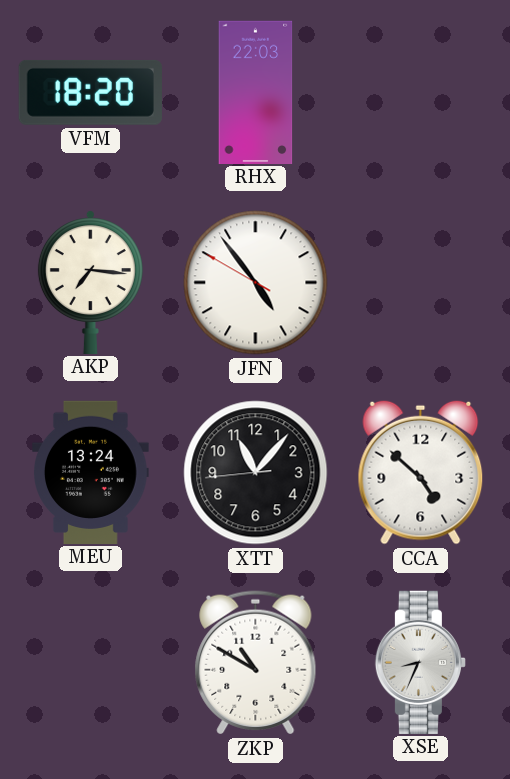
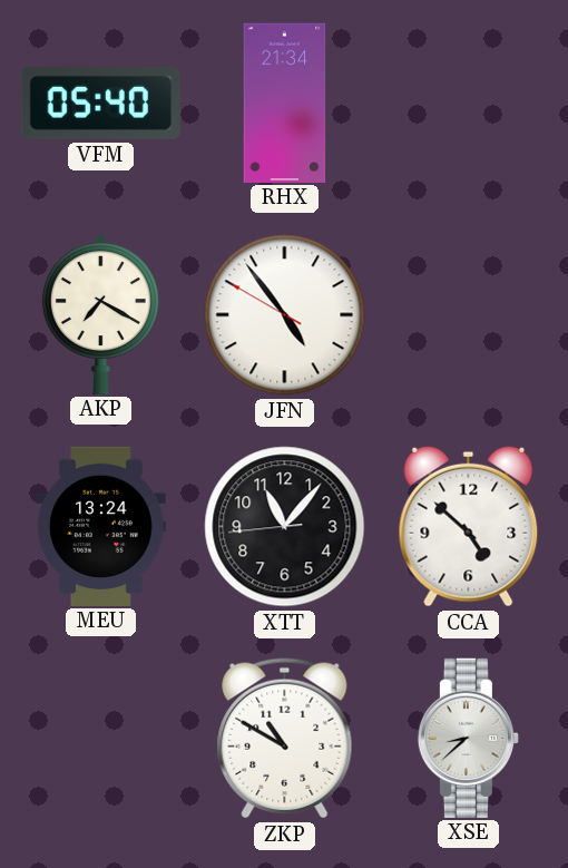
VFM: 18:20 -> 05:40
RHX: 22:03 -> 21:34
AKP: 7:16 -> 7:20
XSE: 8:34 -> 8:38
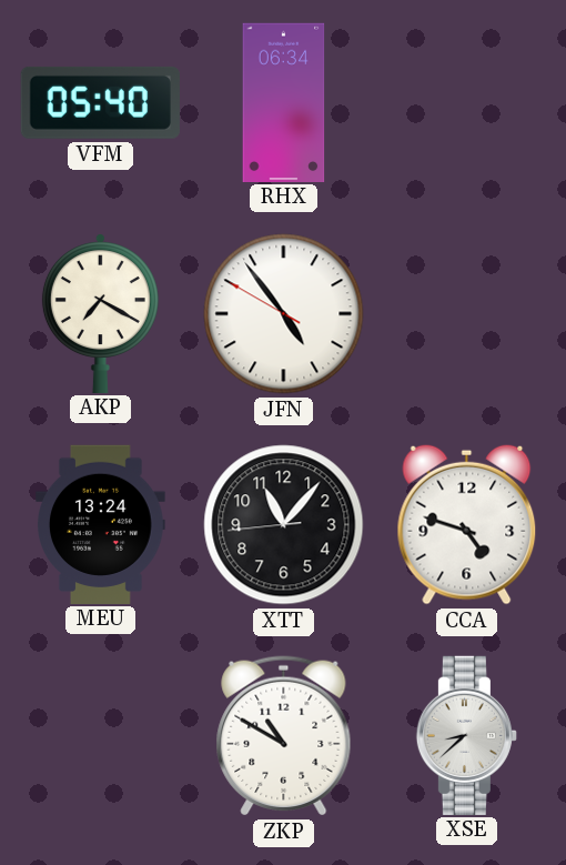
RHX: 21:34 -> 06:34
CCA: 4:52 -> 4:48
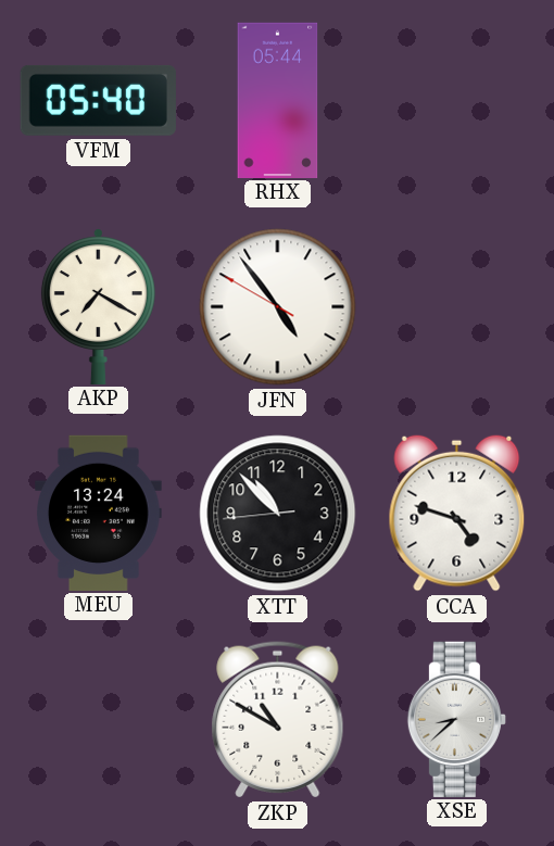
RHX: 06:34 -> 05:44
XTT: 11:06 -> 10:52
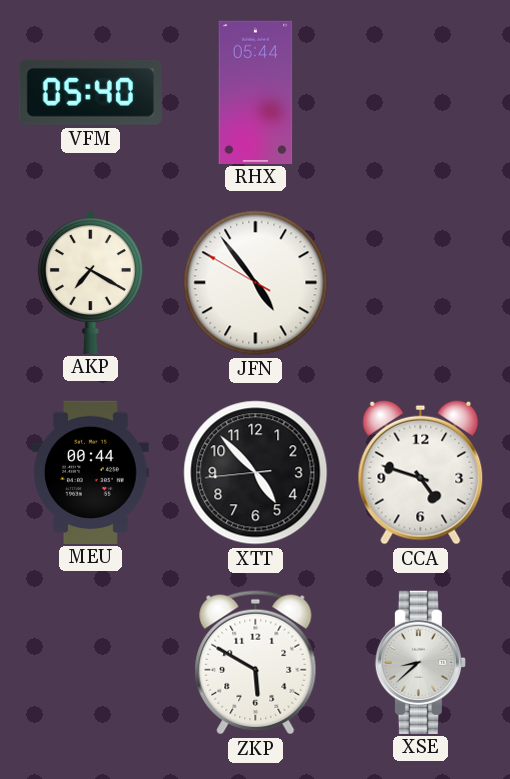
MEU: 13:24 -> 00:44
XTT: 10:52 -> 4:52
ZKP: 10:50 -> 5:50
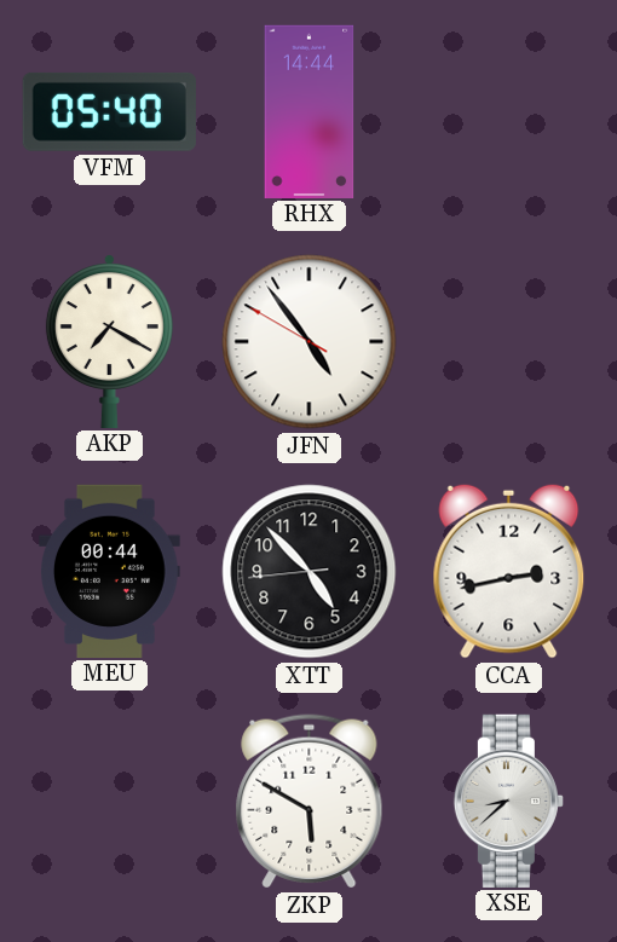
RHX: 05:44 -> 14:44
CCA: 4:48 -> 2:43
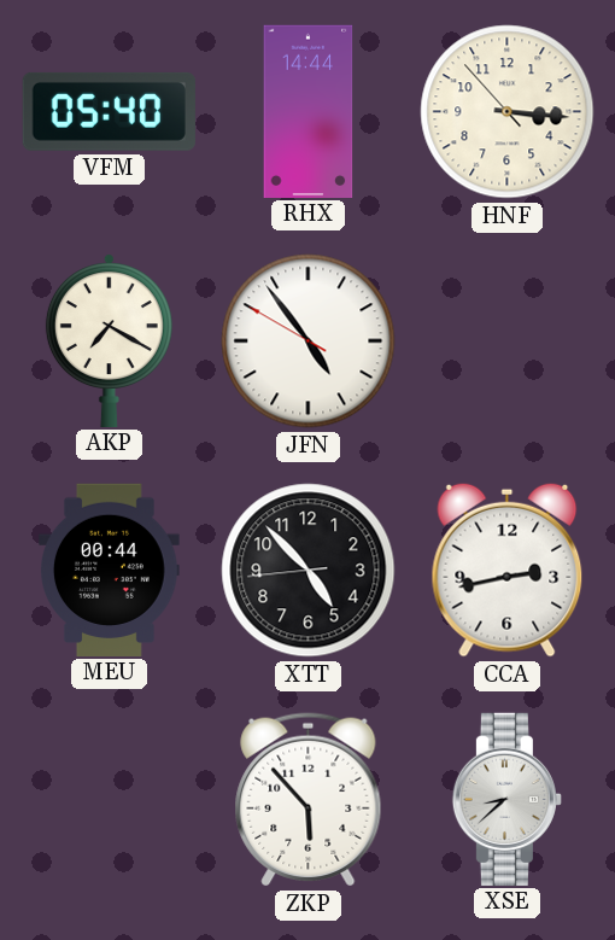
HNF: none -> 3:15
ZKP: 5:50 -> 5:53
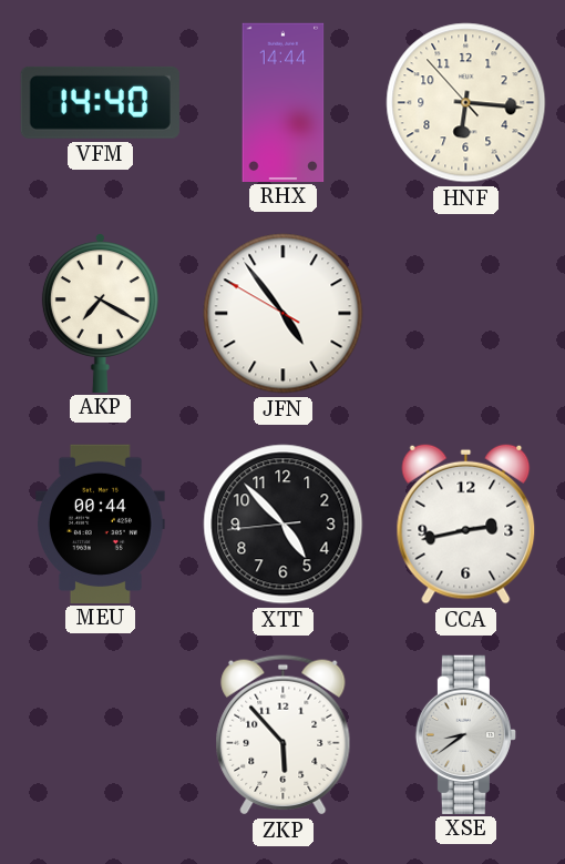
VFM: 05:40 -> 14:40
HNF: 3:15 -> 6:15
XSE: 8:38 -> 8:39
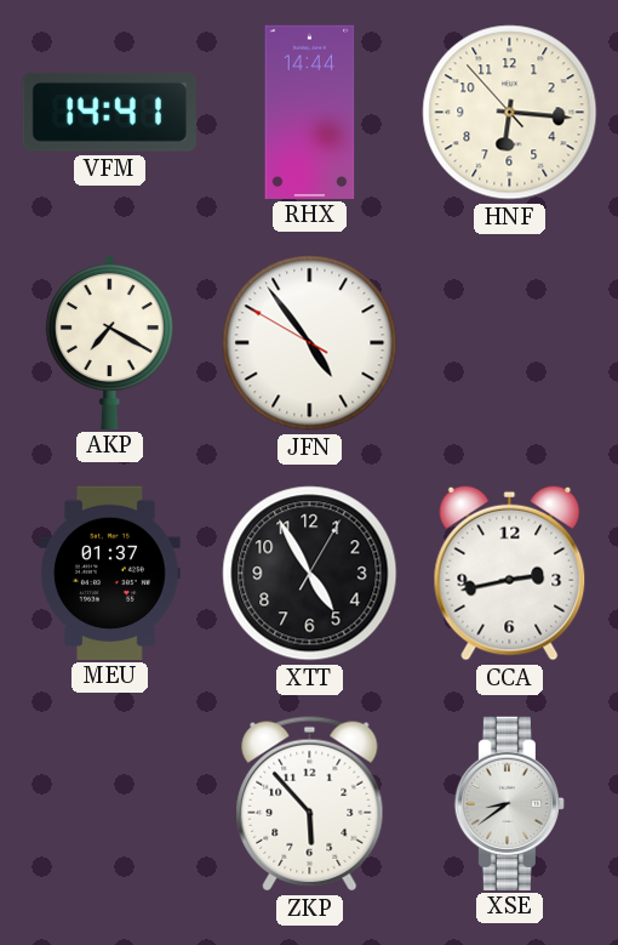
VFM: 14:40 -> 14:41
MEU: 00:44 -> 01:37
XTT: 4:52 -> 4:55
